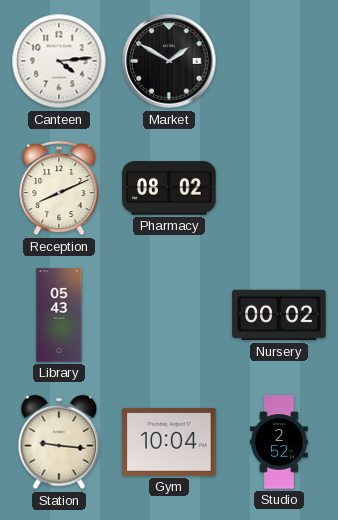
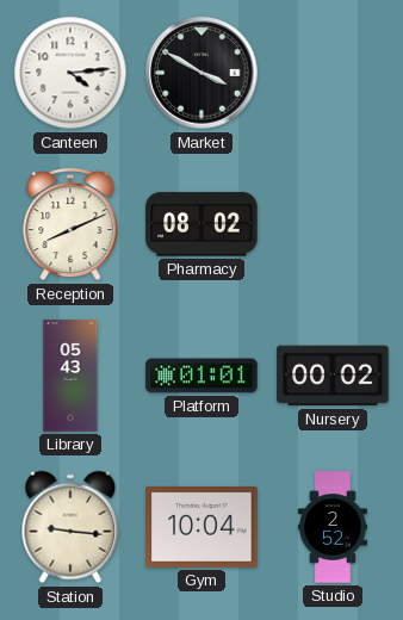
Market: 1:50 -> 3:50
Platform: none -> 01:01
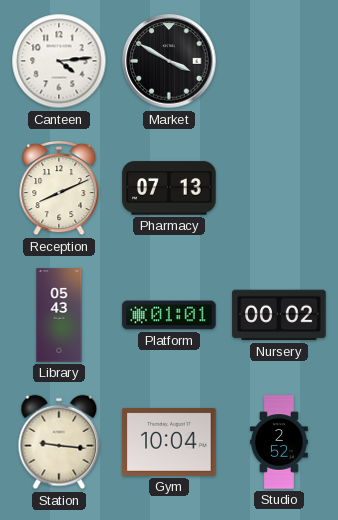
Pharmacy: 08:02 -> 07:13
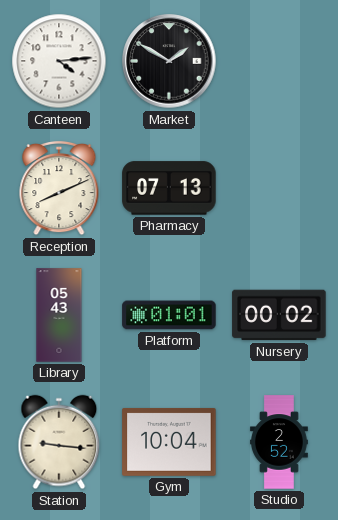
Market: 3:50 -> 1:50
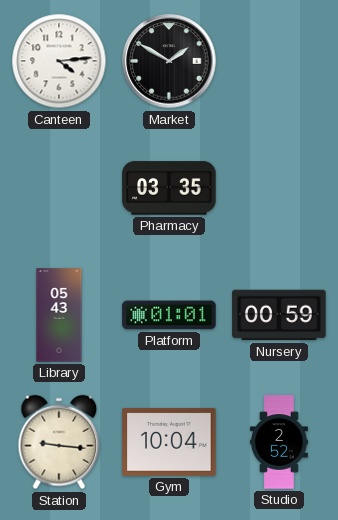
Reception: 8:11 -> none
Pharmacy: 07:13 -> 03:35
Nursery: 00:02 -> 00:59
